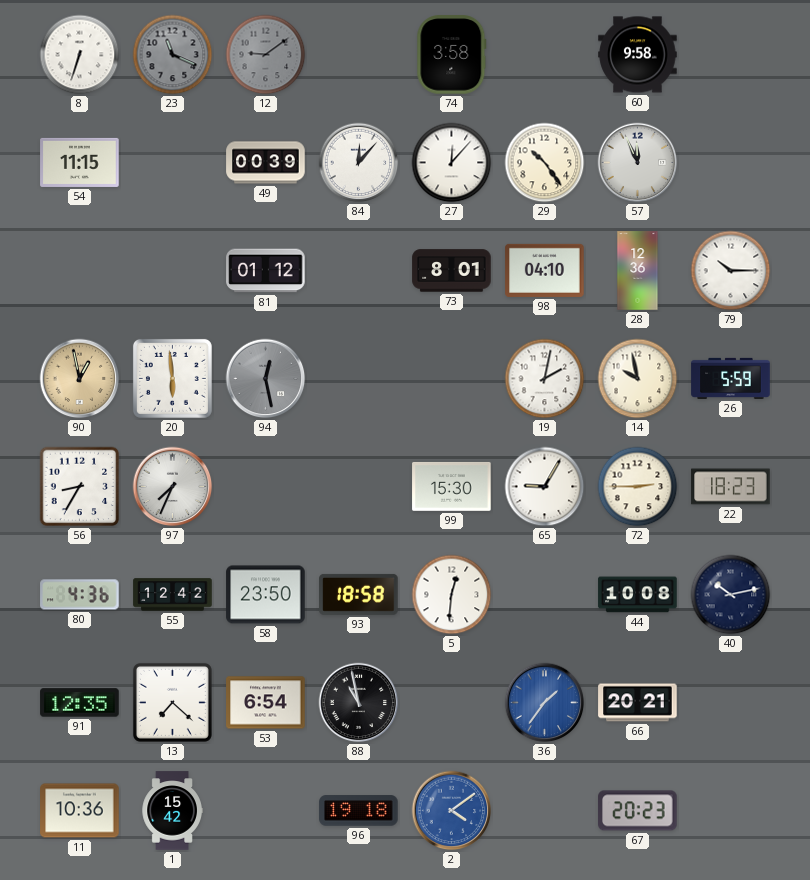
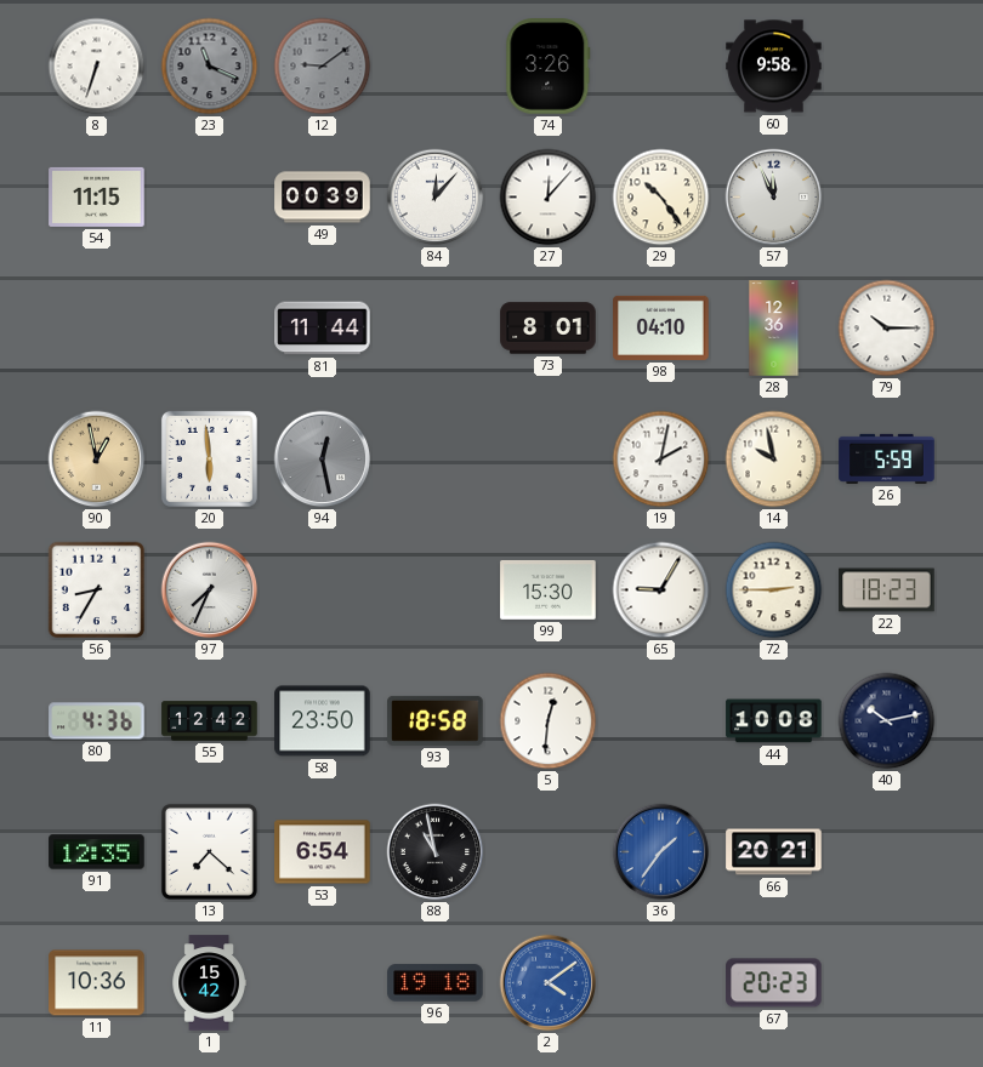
74: 3:58 -> 3:26
81: 01:12 -> 11:44
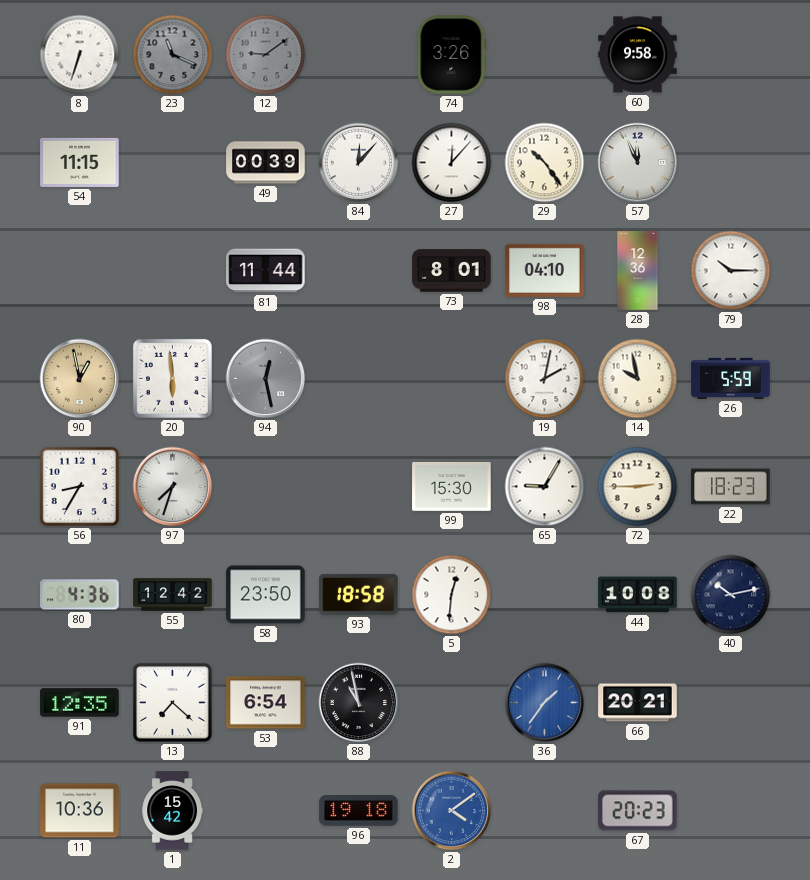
97: 7:34 -> 7:33
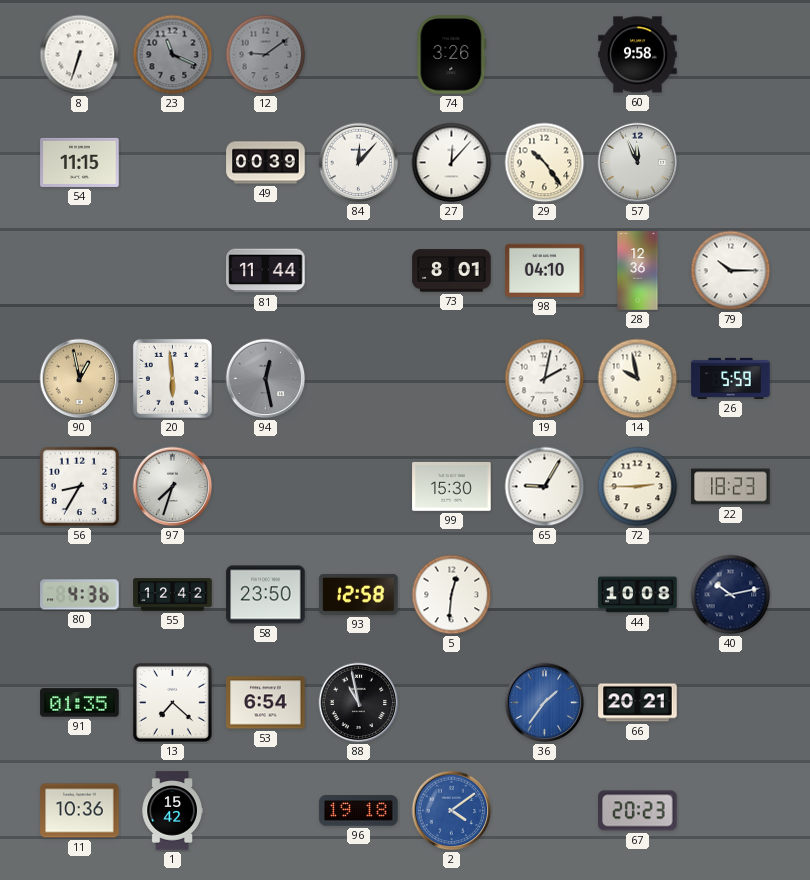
93: 18:58 -> 12:58
91: 12:35 -> 01:35
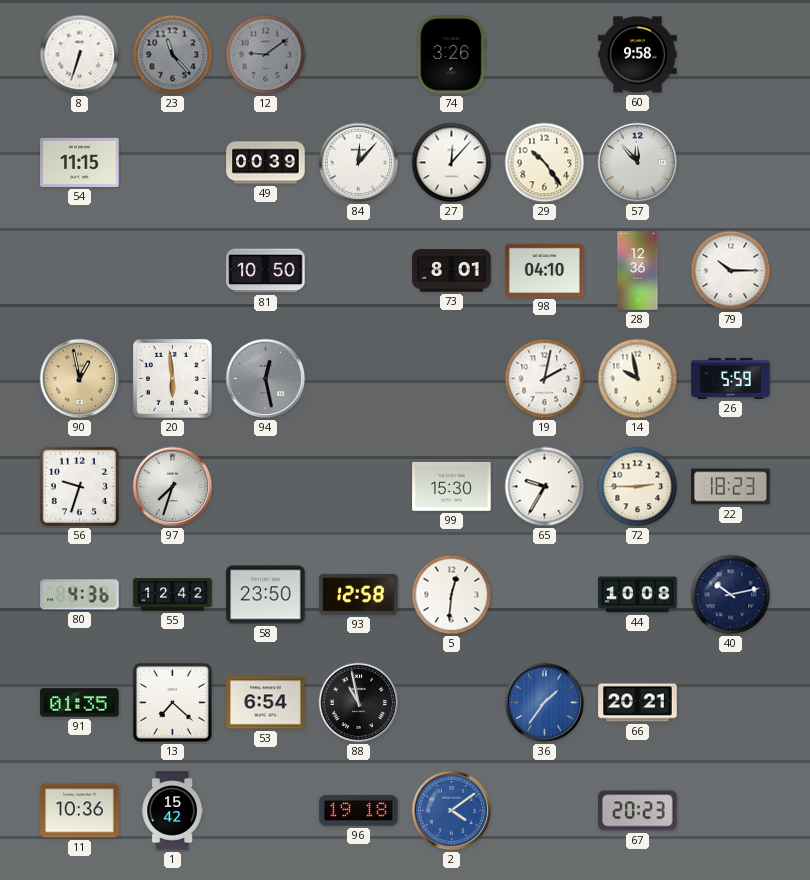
23: 11:19 -> 11:23
57: 11:56 -> 11:53
81: 11:44 -> 10:50
56: 8:35 -> 9:33
65: 9:05 -> 9:35
